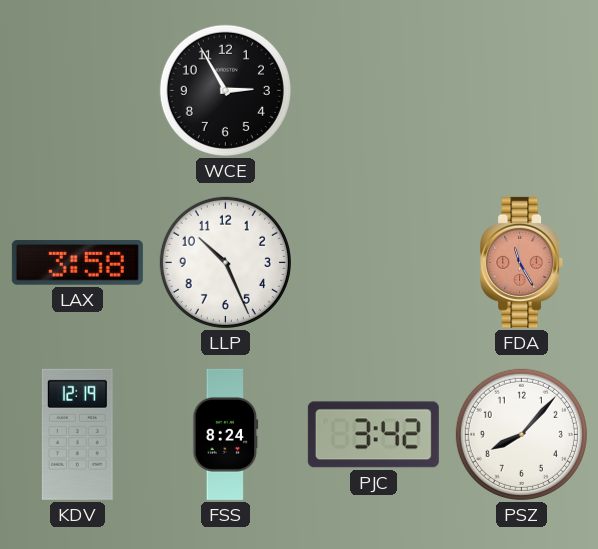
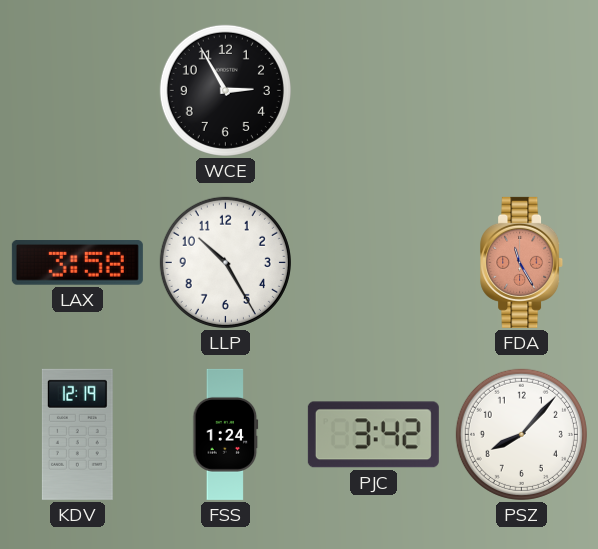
LLP: 10:26 -> 10:25
FSS: 8:24 -> 1:24
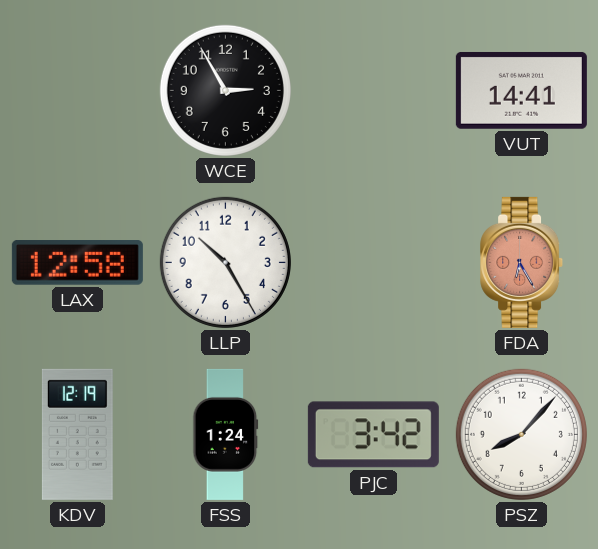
VUT: none -> 14:41
LAX: 3:58 -> 12:58
FDA: 11:25 -> 6:25
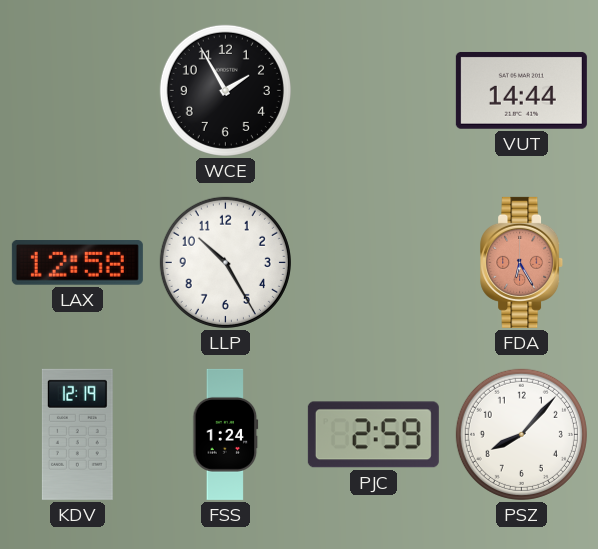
WCE: 2:55 -> 1:55
VUT: 14:41 -> 14:44
PJC: 3:42 -> 2:59
